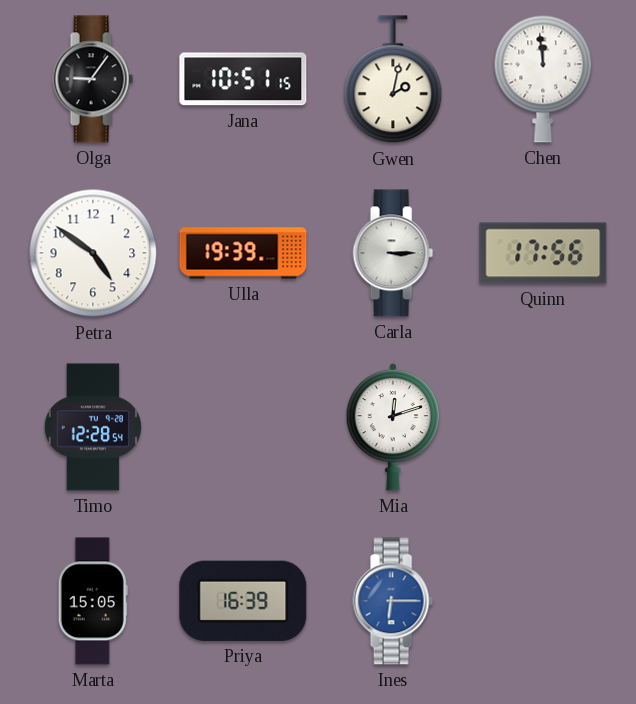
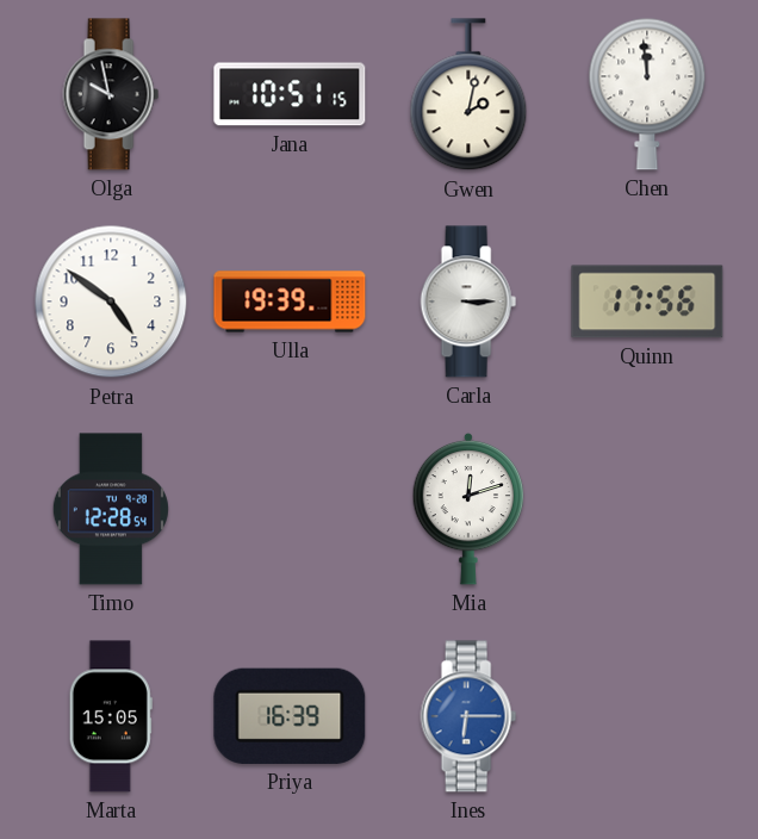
Olga: 9:06 -> 9:58
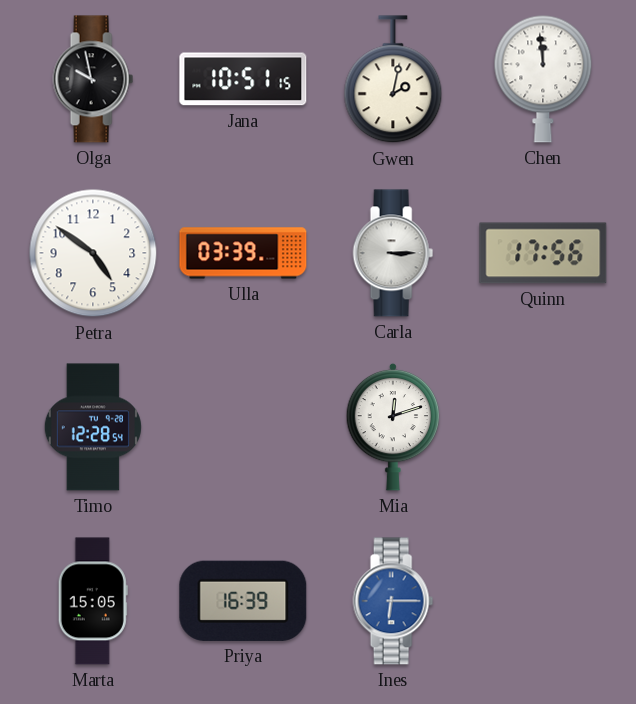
Ulla: 19:39 -> 03:39
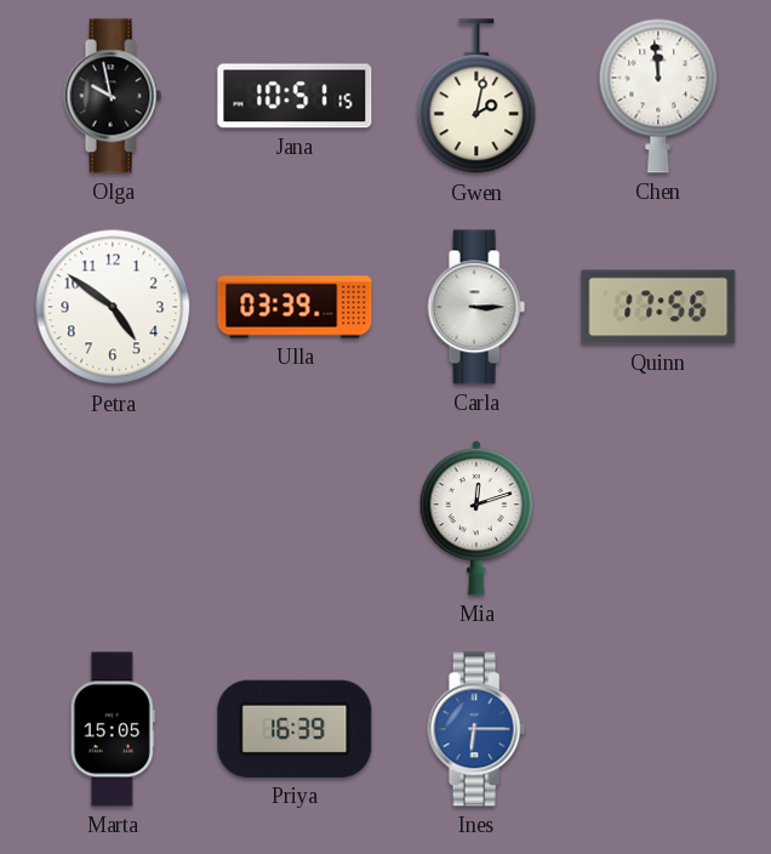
Timo: 12:28 -> none
